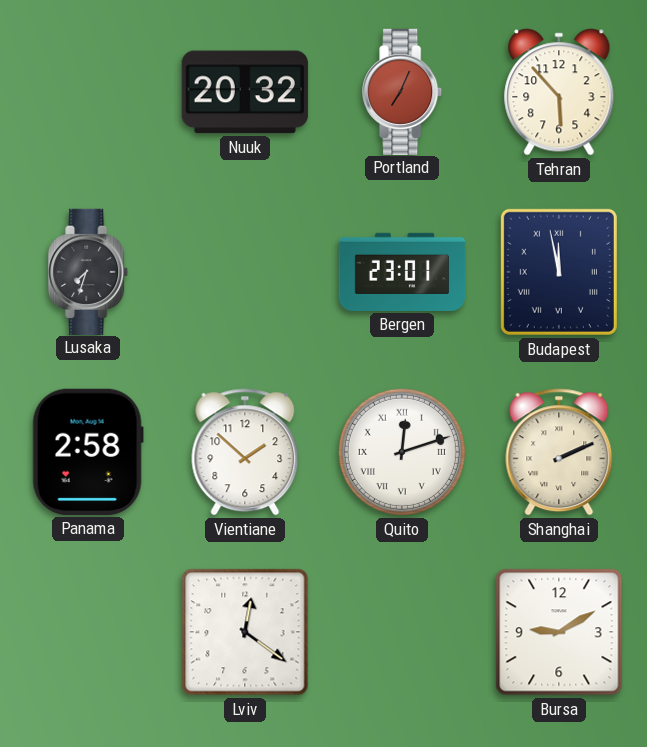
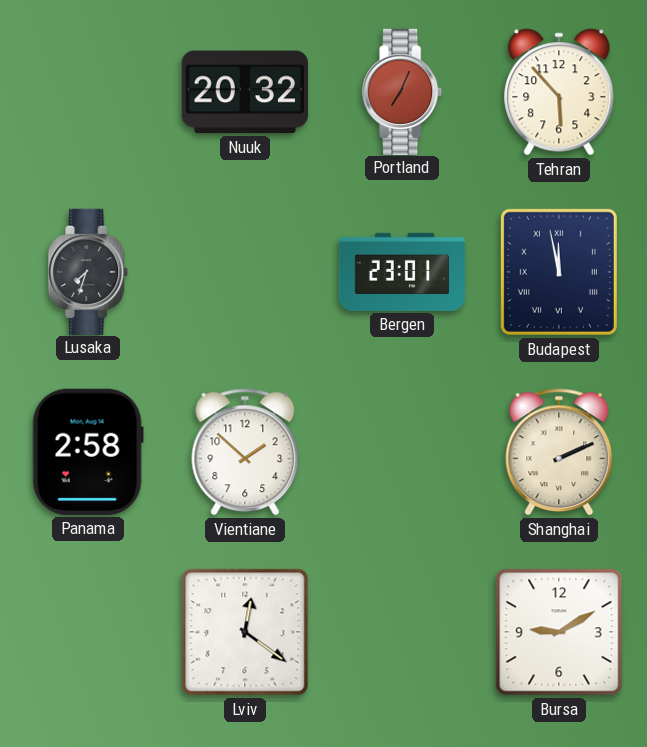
Quito: 12:12 -> none
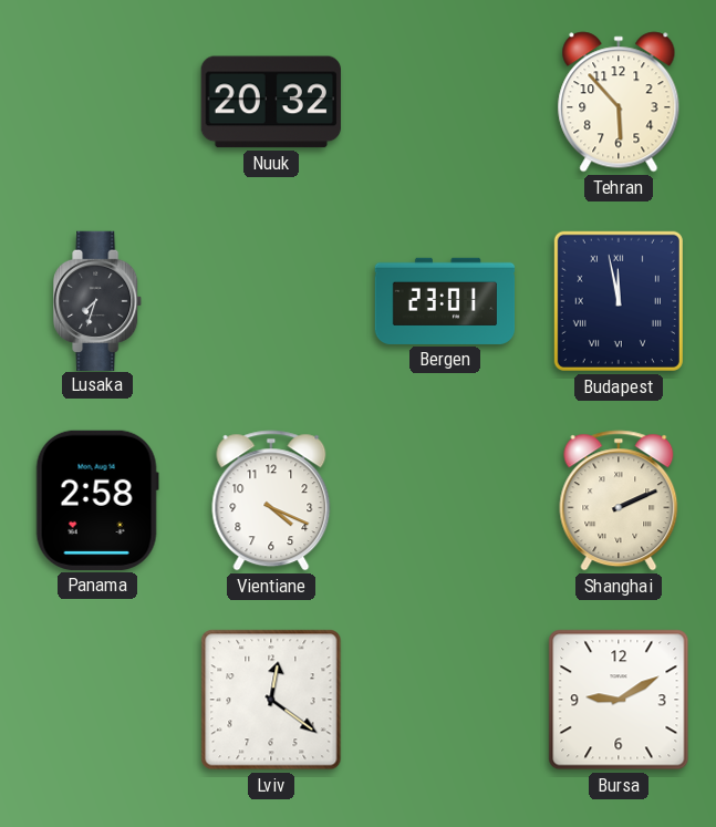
Portland: 7:04 -> none
Vientiane: 1:52 -> 4:19
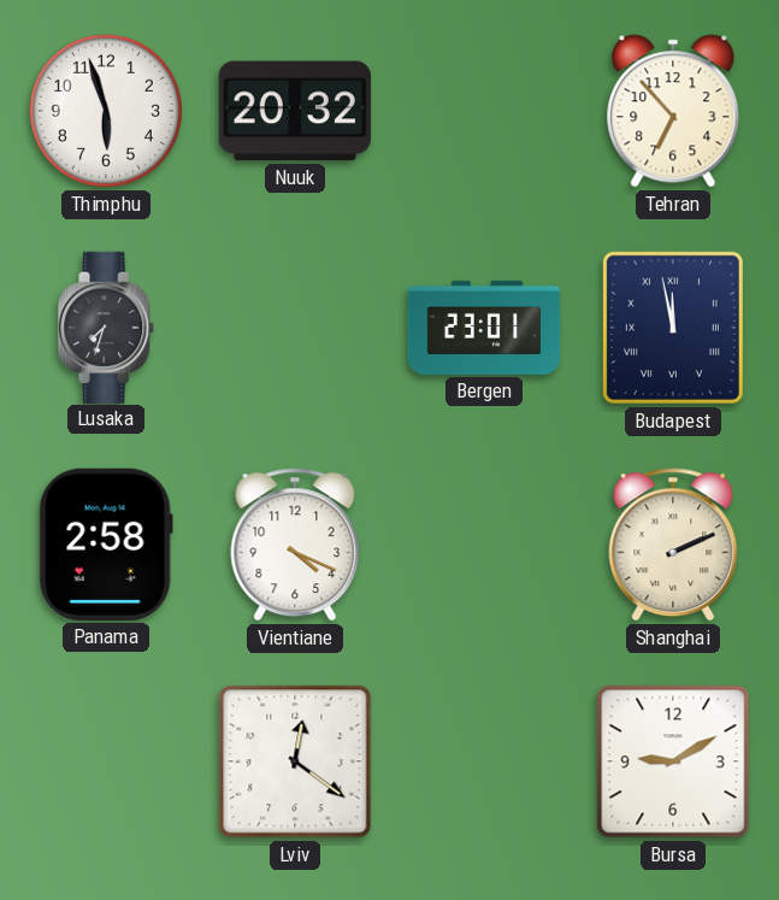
Thimphu: none -> 5:57
Tehran: 5:53 -> 6:53
